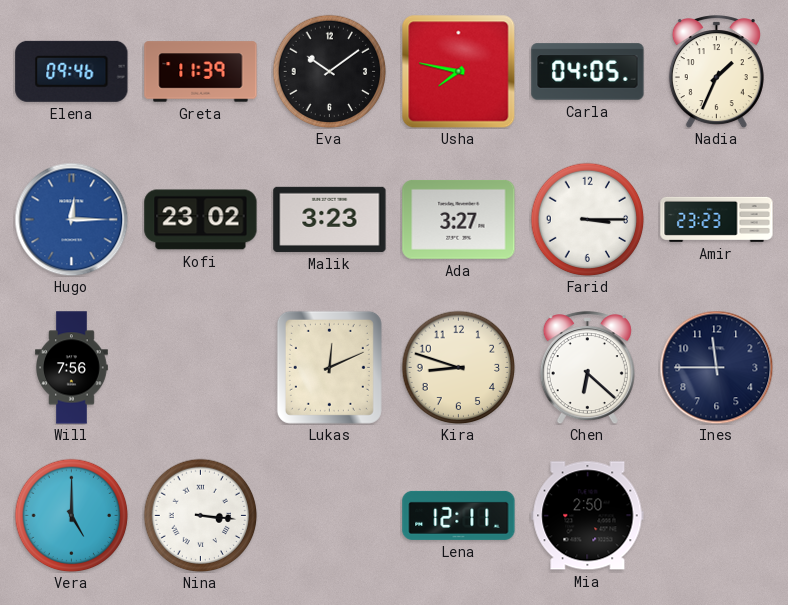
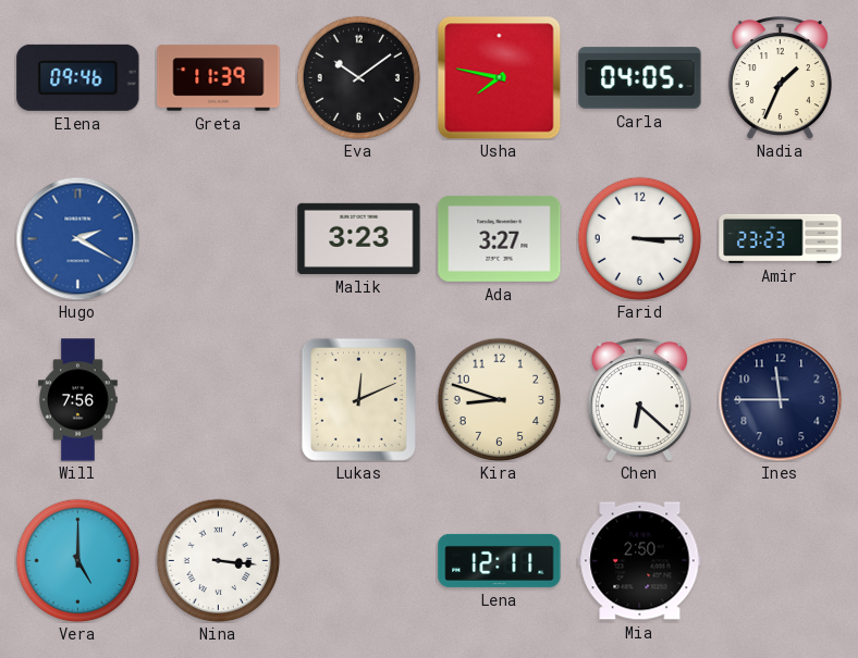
Hugo: 12:15 -> 2:20
Kofi: 23:02 -> none
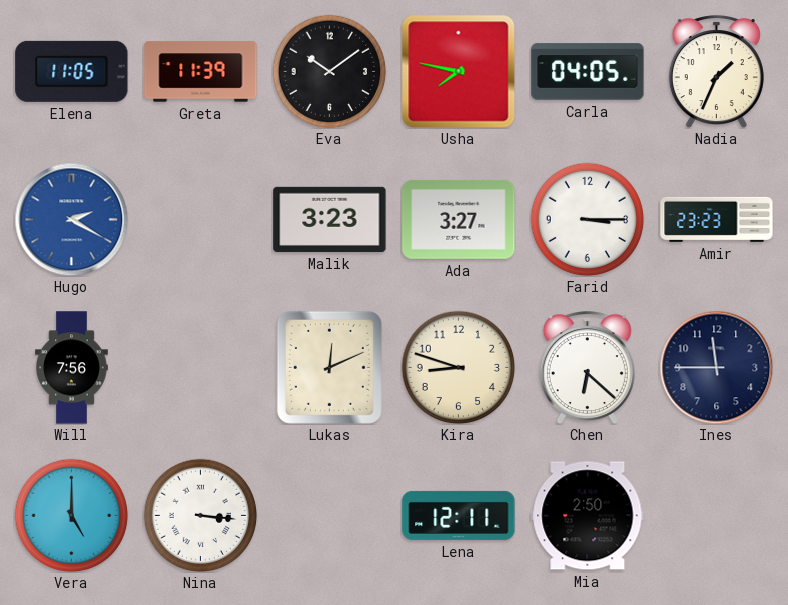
Elena: 09:46 -> 11:05
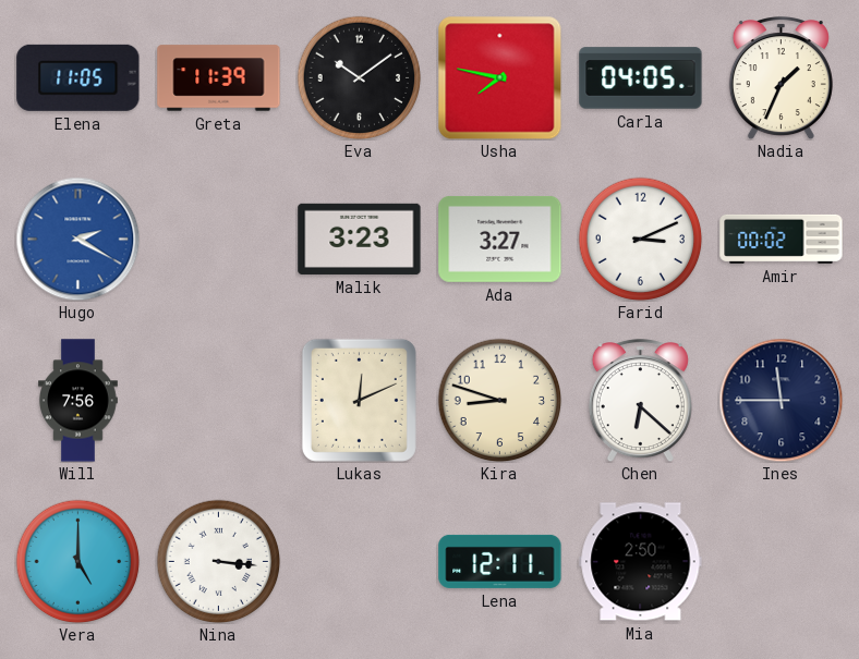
Farid: 3:15 -> 3:11
Amir: 23:23 -> 00:02
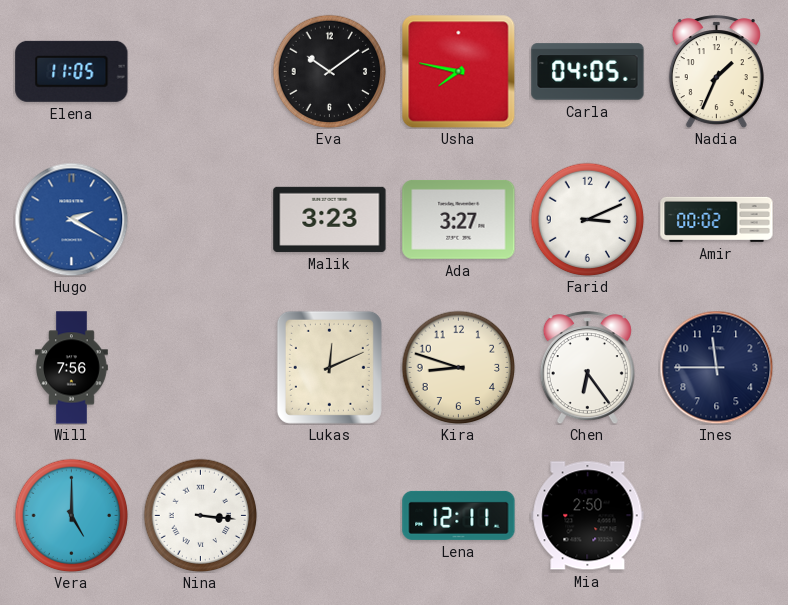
Greta: 11:39 -> none
Chen: 6:22 -> 6:24
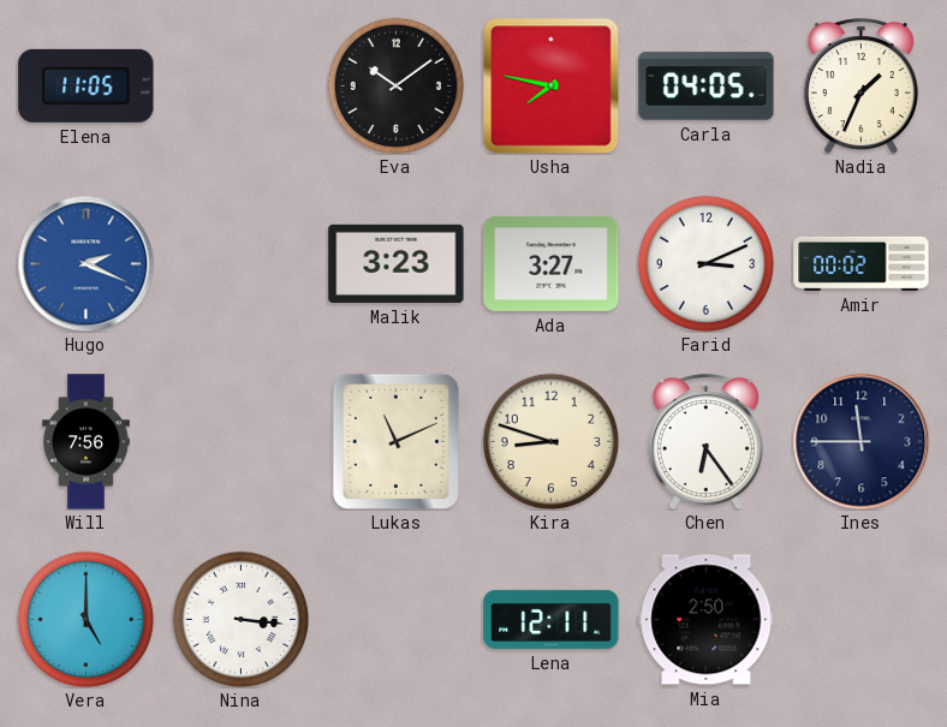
Hugo: 2:20 -> 2:19
Lukas: 12:11 -> 11:11
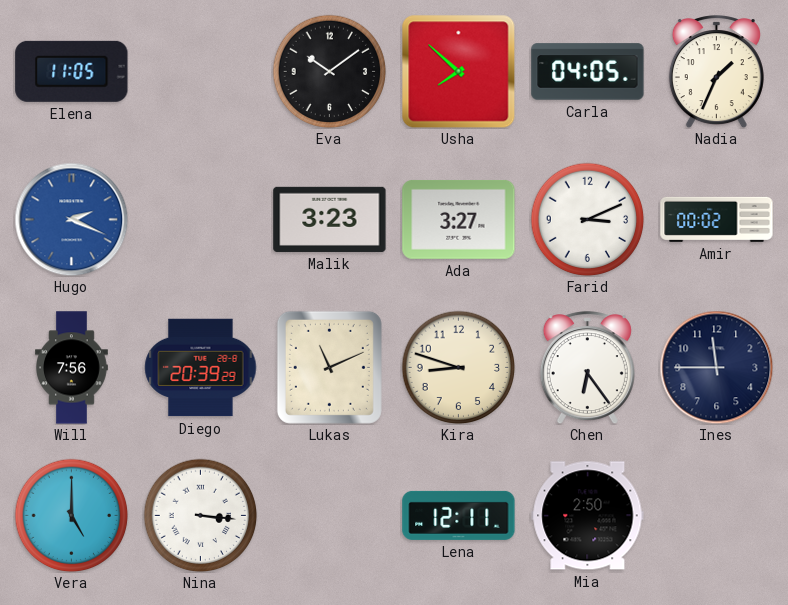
Usha: 7:47 -> 7:52
Diego: none -> 20:39
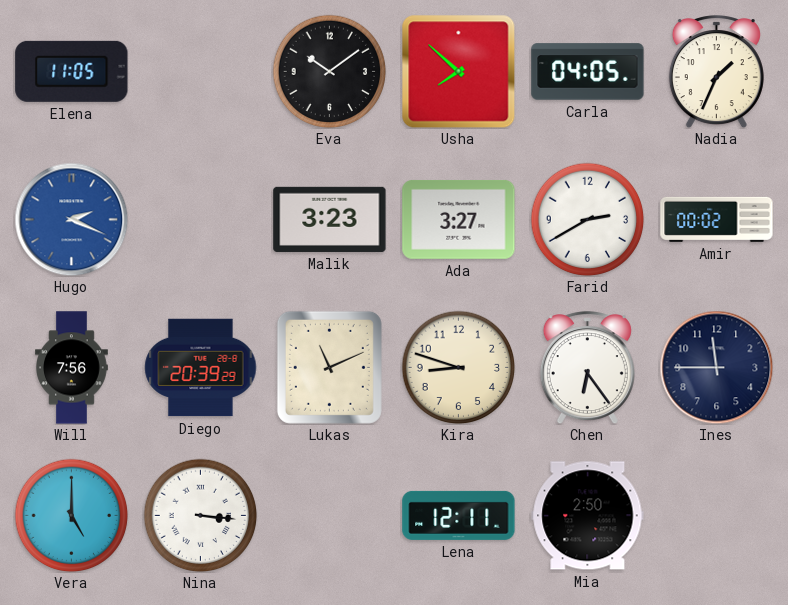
Farid: 3:11 -> 2:40
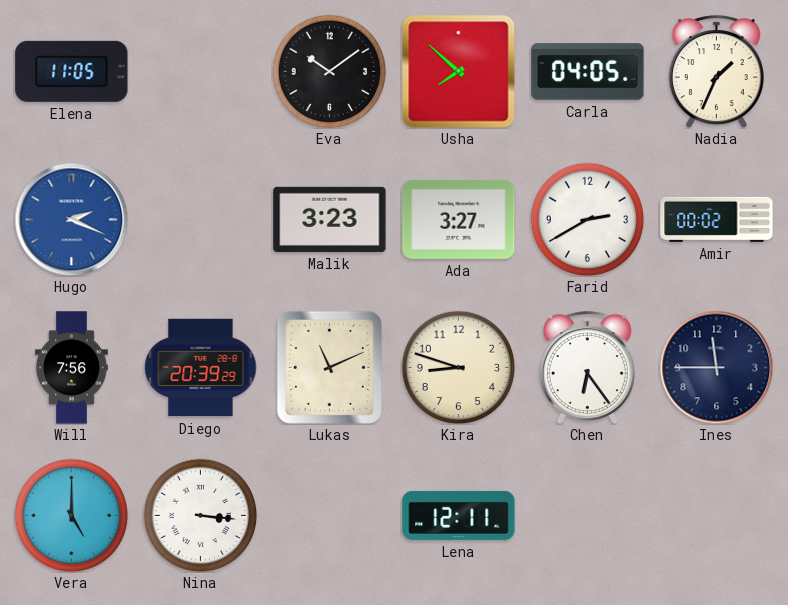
Mia: 2:50 -> none
